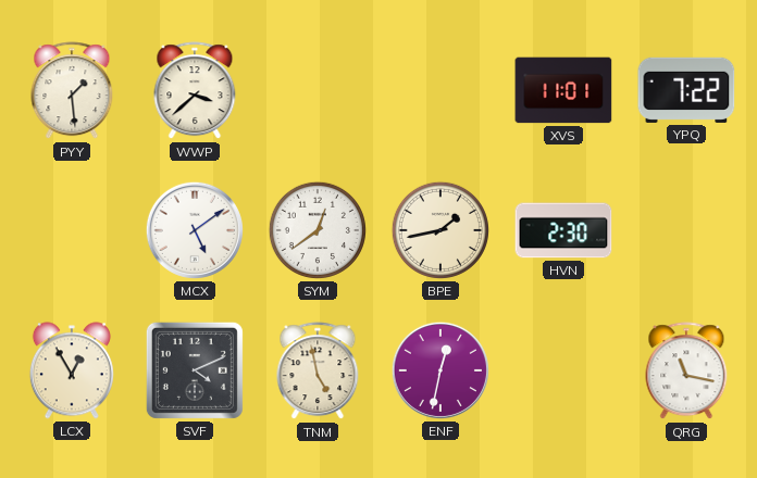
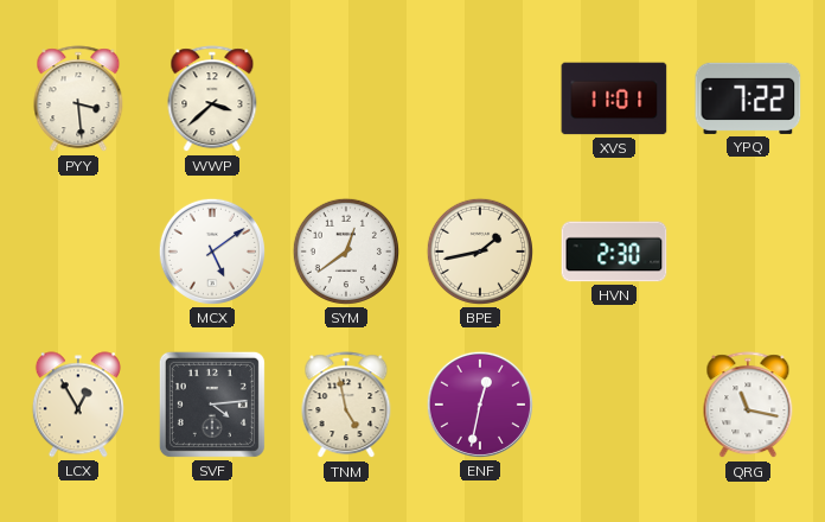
PYY: 1:29 -> 3:29
SVF: 4:11 -> 4:14
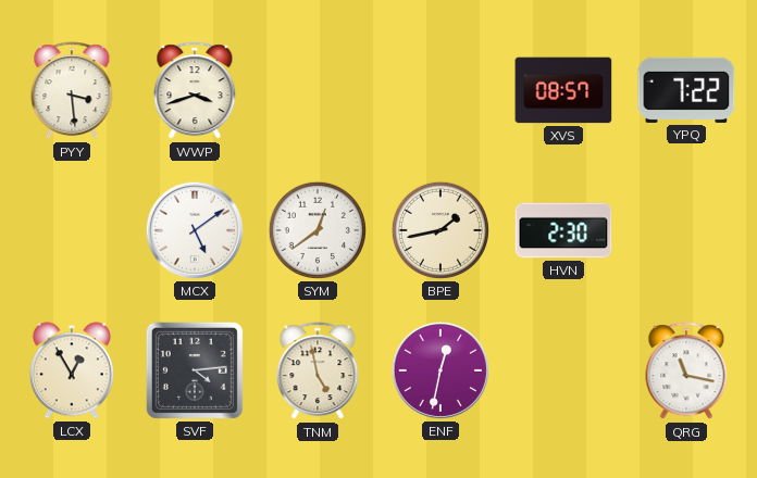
WWP: 3:38 -> 3:42
XVS: 11:01 -> 08:57
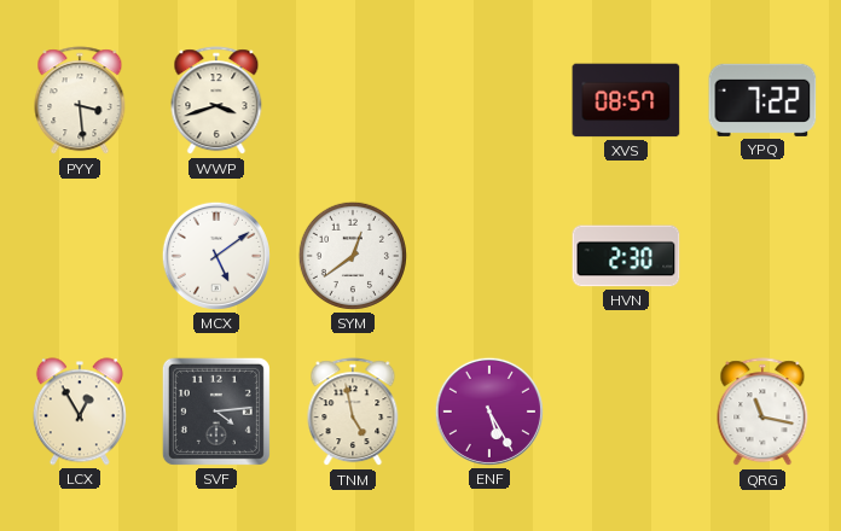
BPE: 1:43 -> none
ENF: 12:32 -> 5:25
